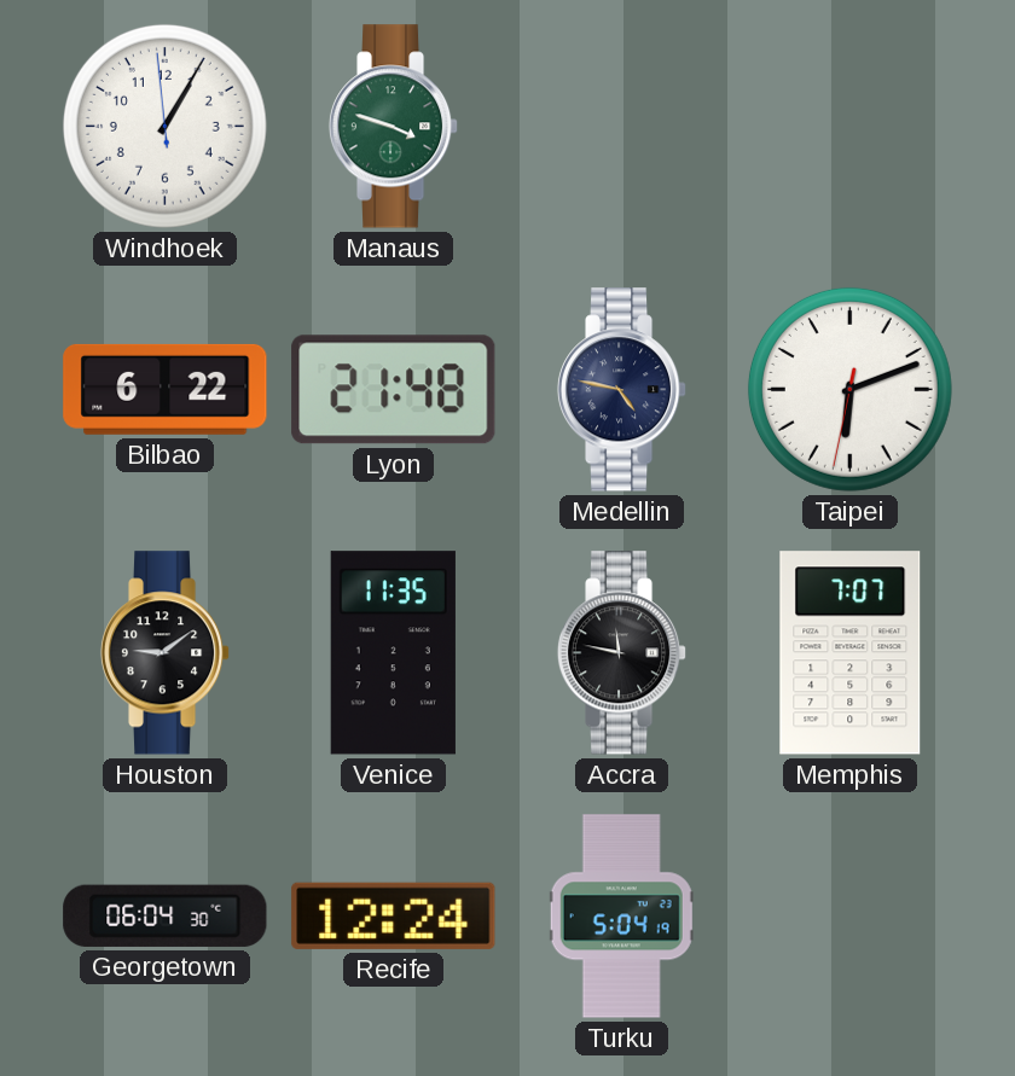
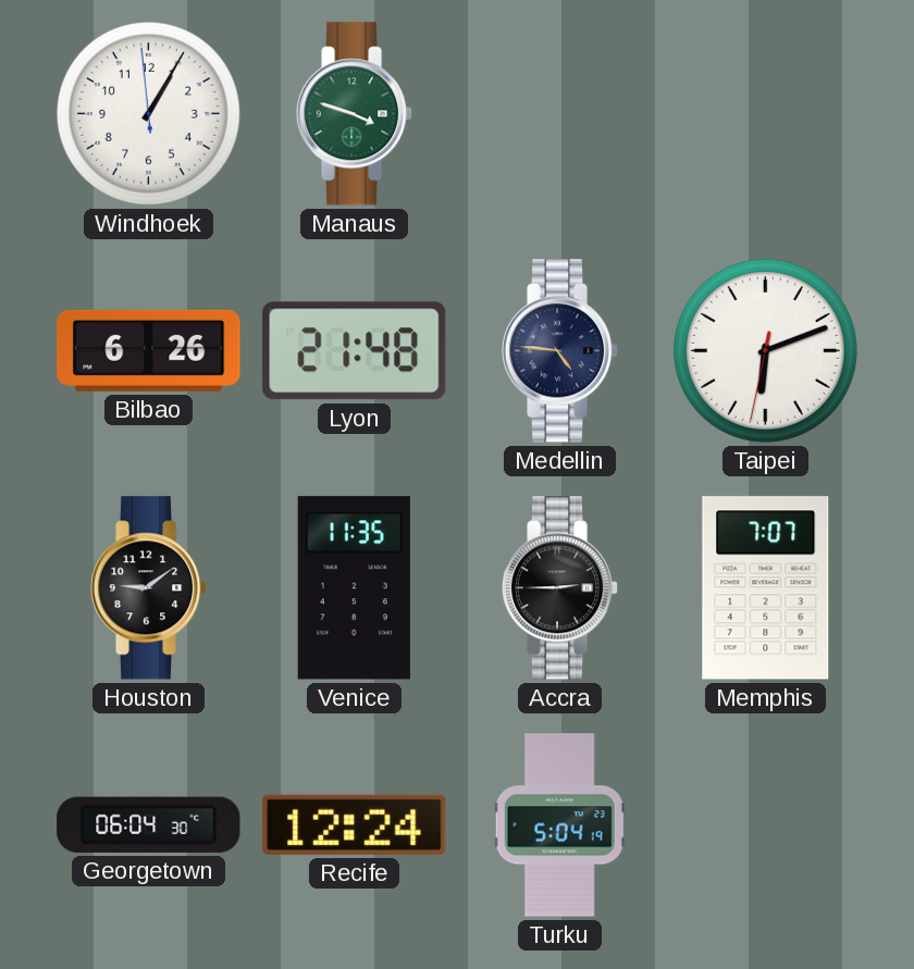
Bilbao: 6:22 -> 6:26
Medellin: 4:47 -> 4:46
Accra: 11:47 -> 2:45
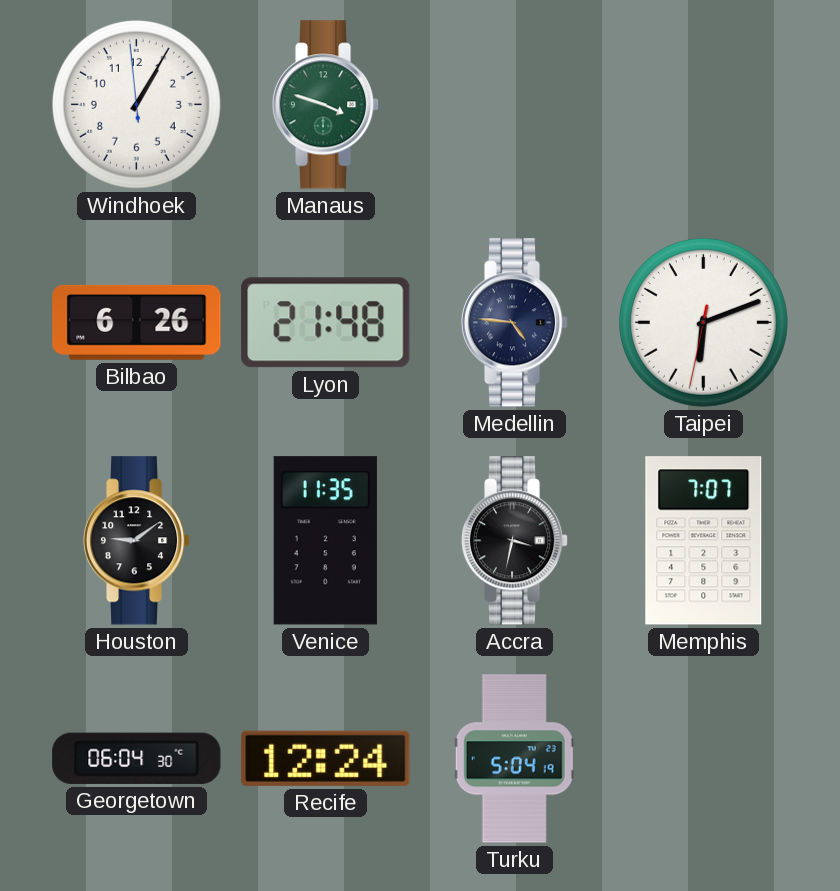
Accra: 2:45 -> 3:32
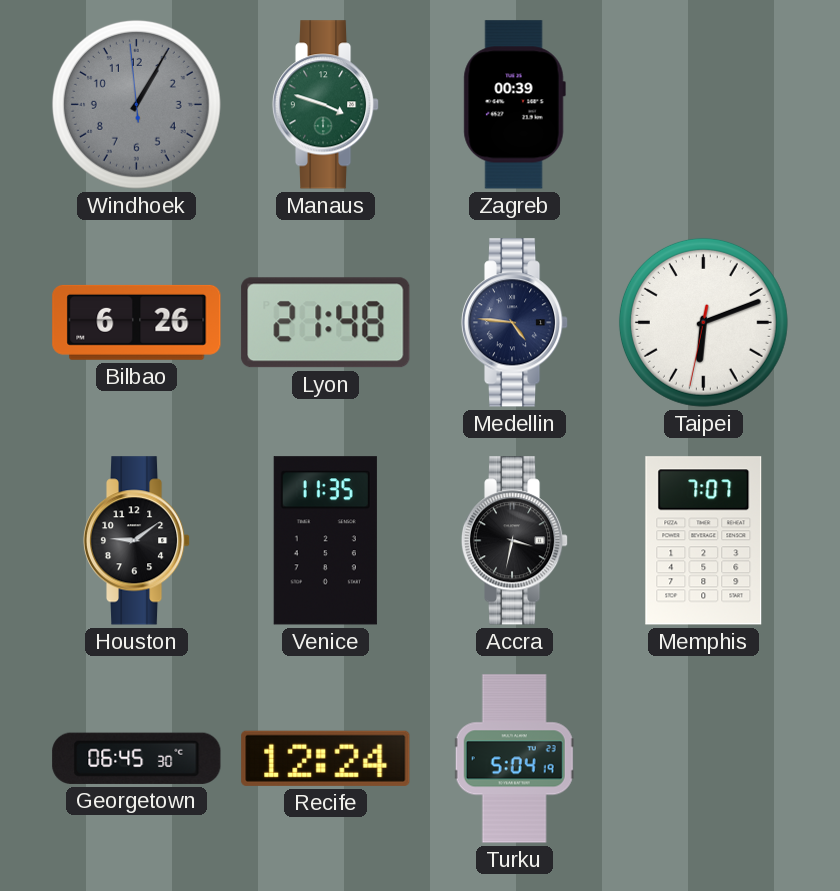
Windhoek dial: white -> grey
Zagreb: none -> 00:39
Georgetown: 06:04 -> 06:45
